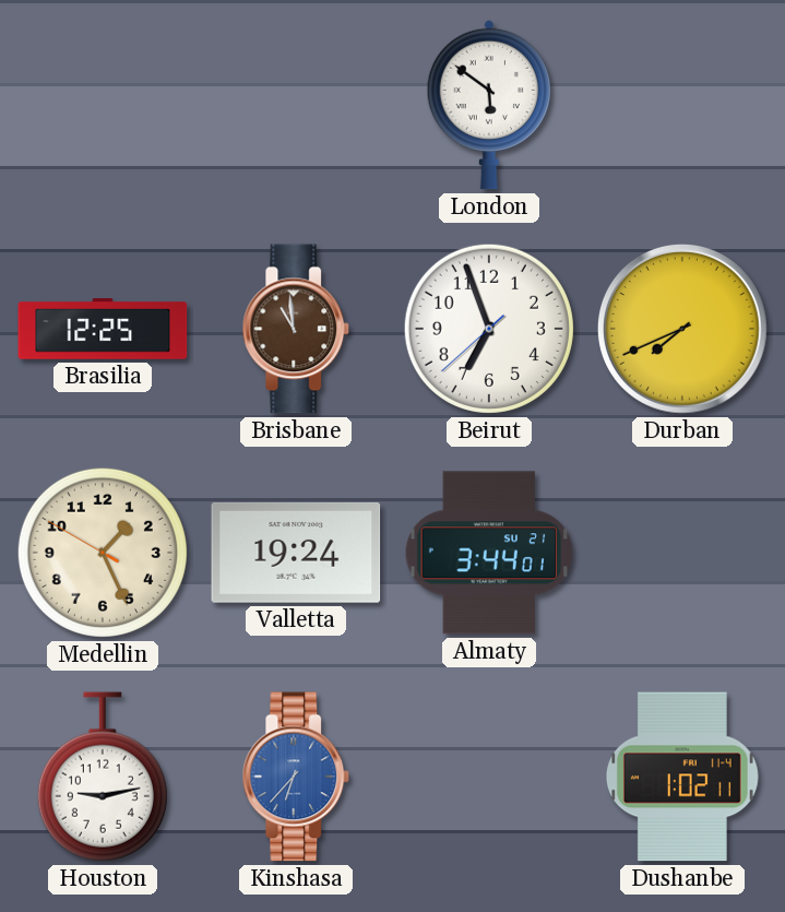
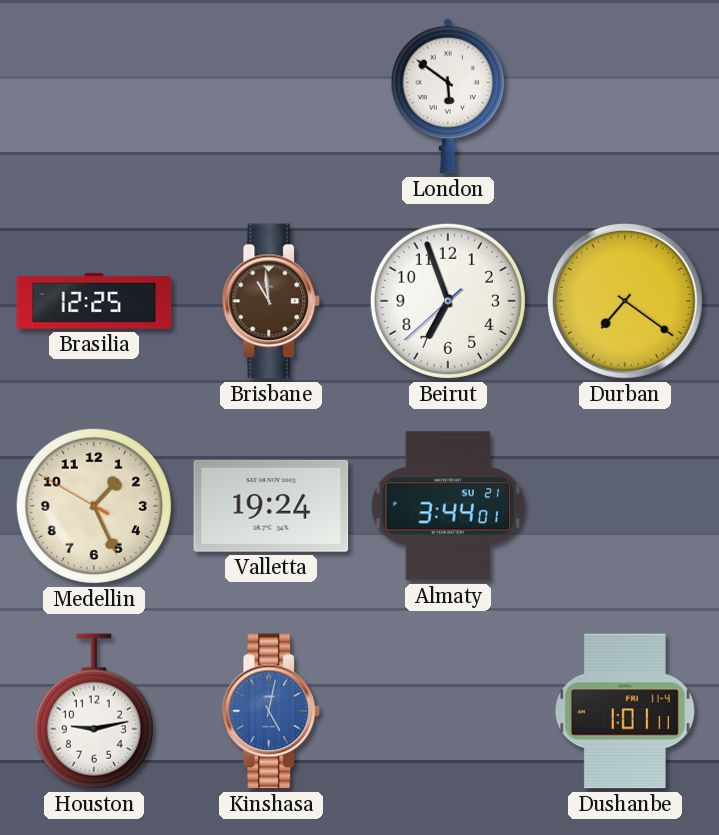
Durban: 7:41 -> 7:21
Kinshasa: 6:37 -> 5:02
Dushanbe: 1:02 -> 1:01
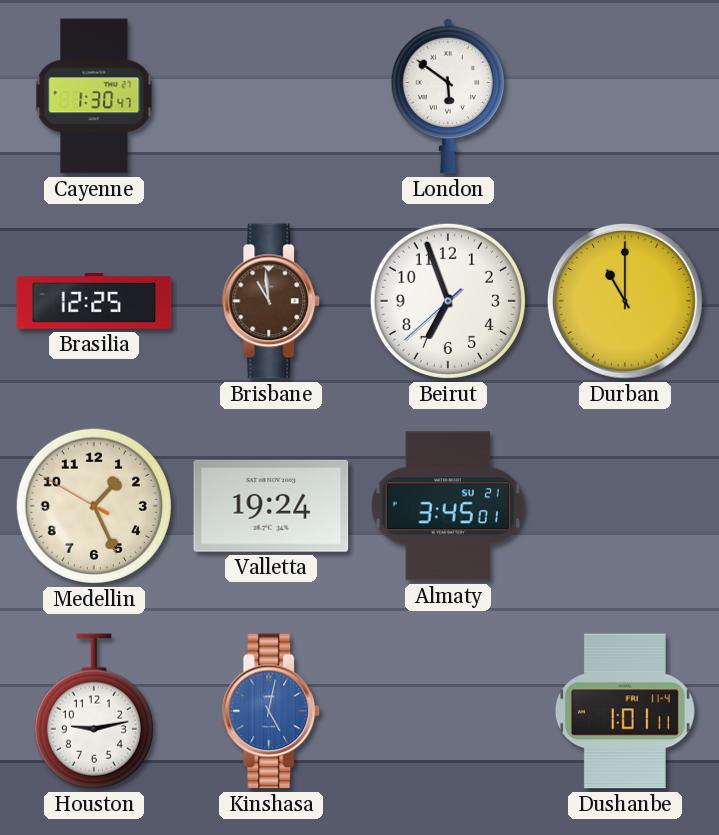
Cayenne: none -> 1:30
Durban: 7:21 -> 11:00
Almaty: 3:44 -> 3:45
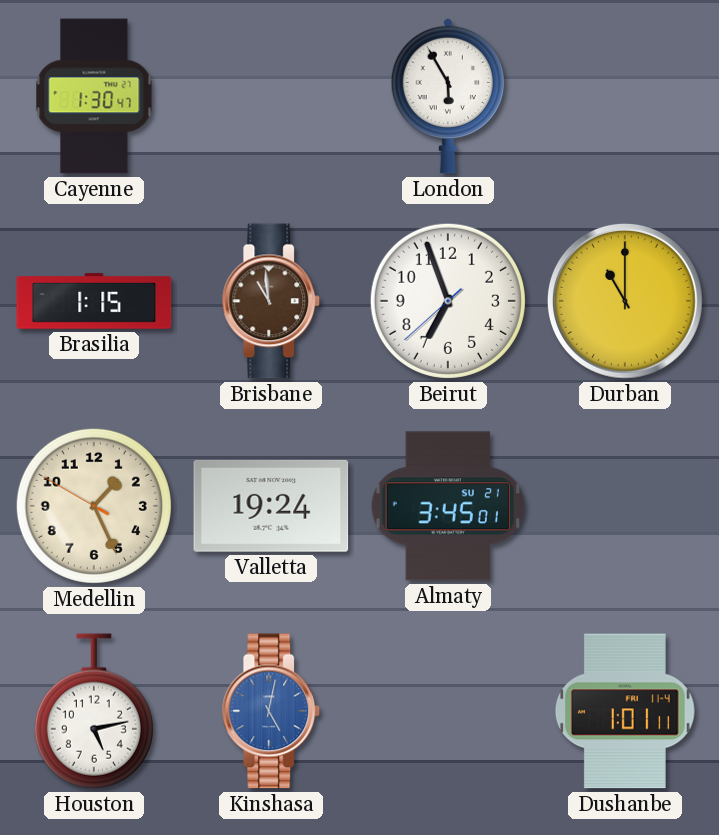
London: 5:51 -> 5:55
Brasilia: 12:25 -> 1:15
Houston: 9:13 -> 5:13
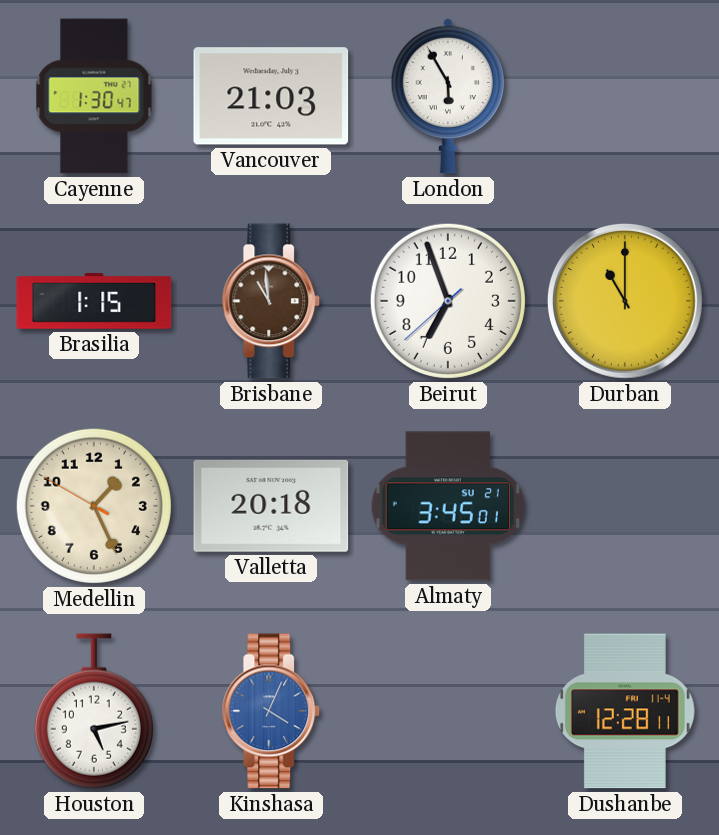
Vancouver: none -> 21:03
Valletta: 19:24 -> 20:18
Kinshasa: 5:02 -> 4:04
Dushanbe: 1:01 -> 12:28
